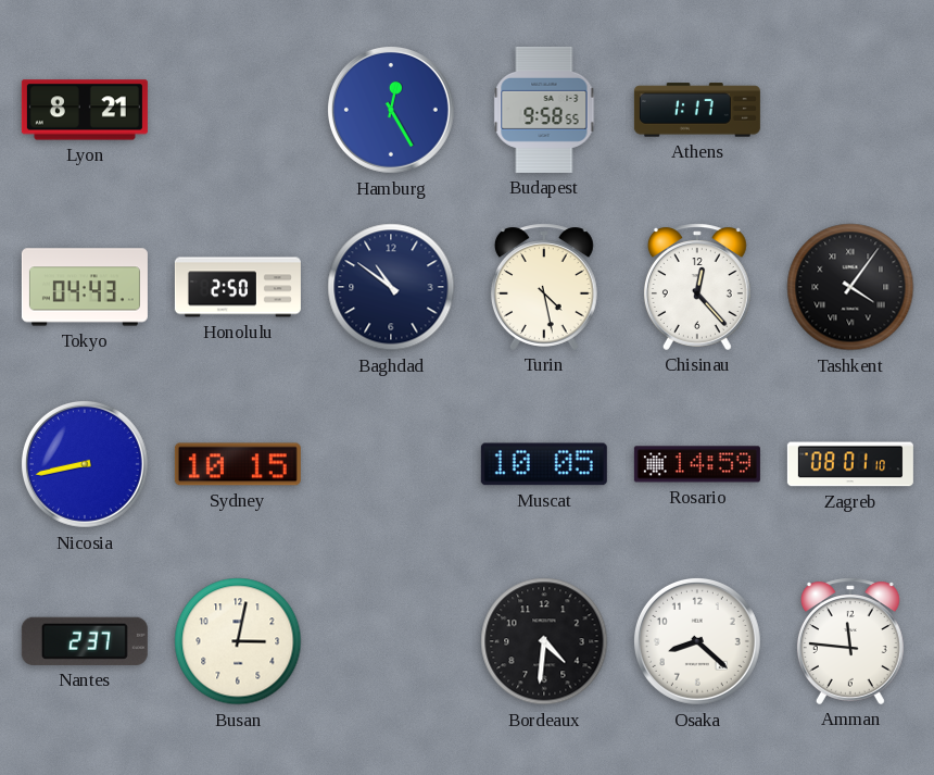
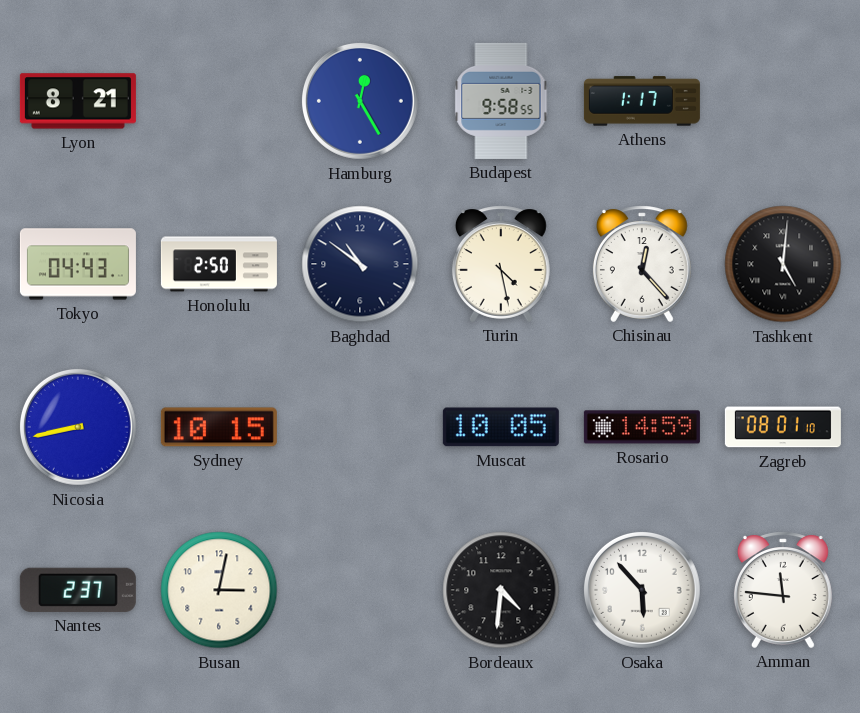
Tashkent: 4:06 -> 5:01
Osaka: 8:22 -> 5:53
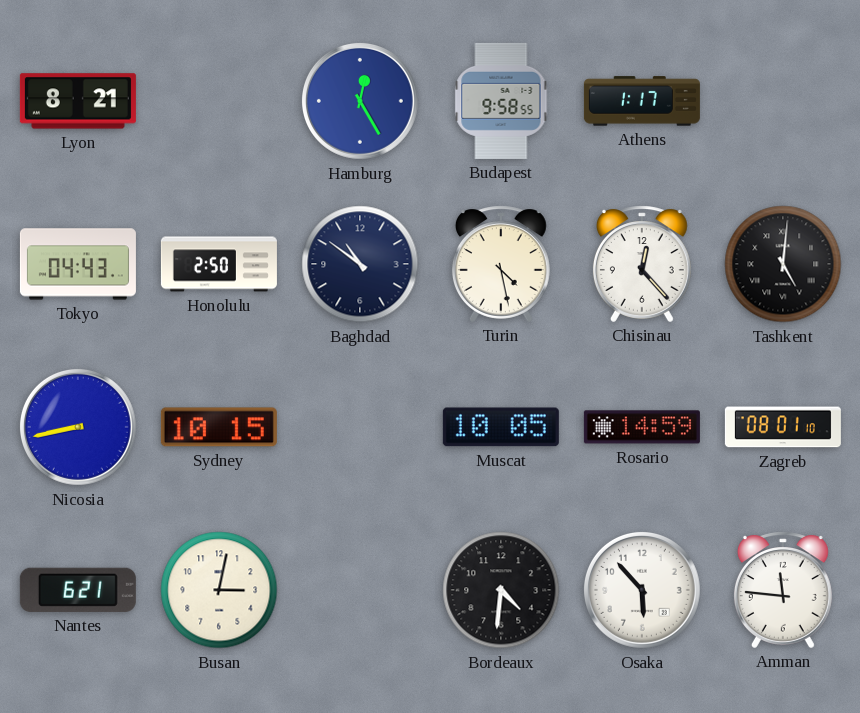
Nantes: 2:37 -> 6:21
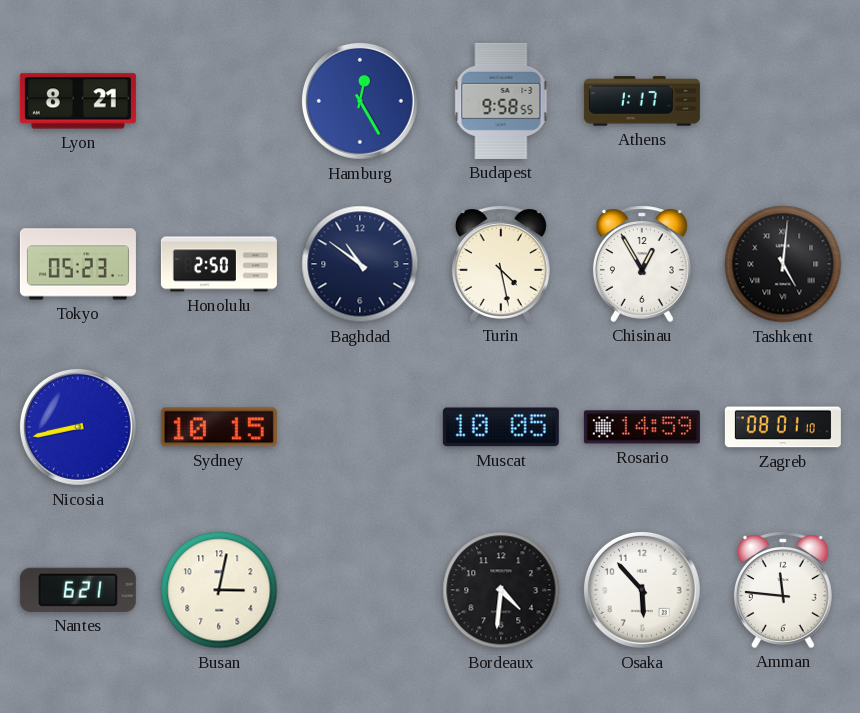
Tokyo: 04:43 -> 05:23
Chisinau: 12:23 -> 12:55
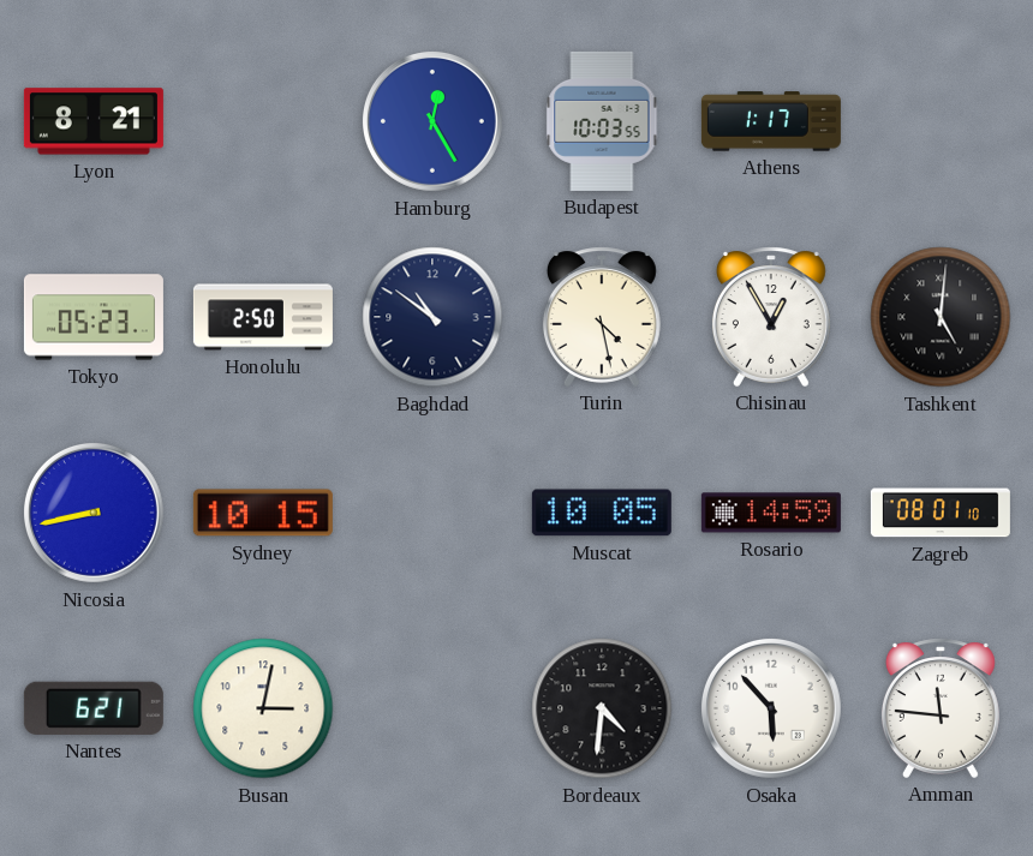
Budapest: 9:58 -> 10:03
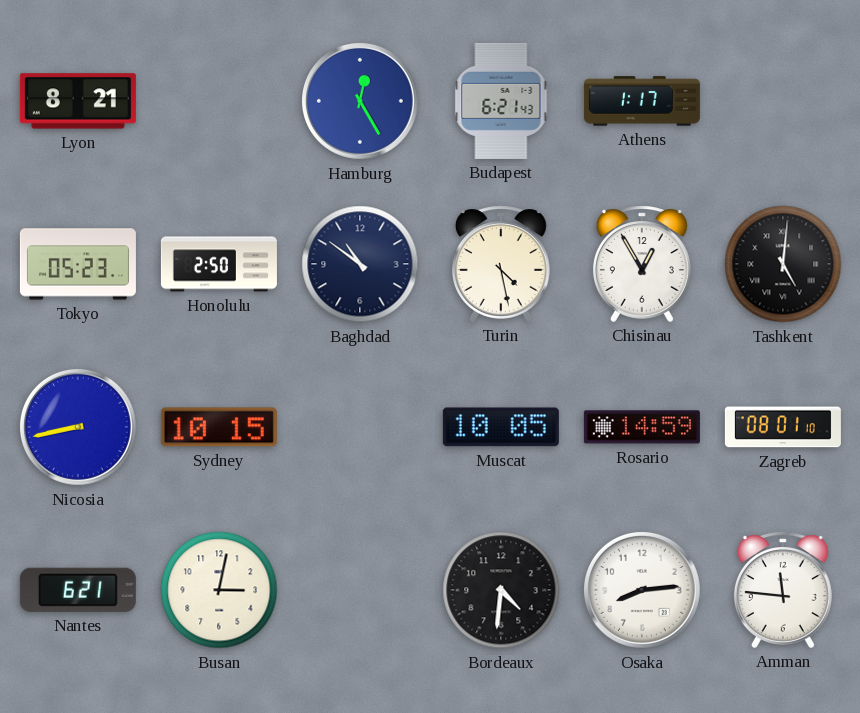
Budapest: 10:03 -> 6:21
Osaka: 5:53 -> 8:14
